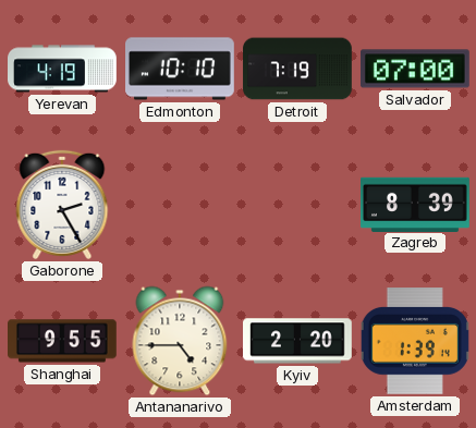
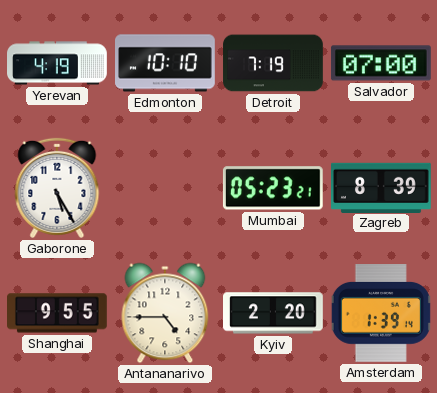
Gaborone: 2:25 -> 5:25
Mumbai: none -> 05:23
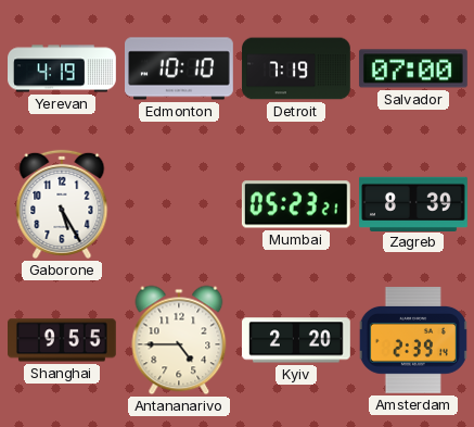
Amsterdam: 1:39 -> 2:39
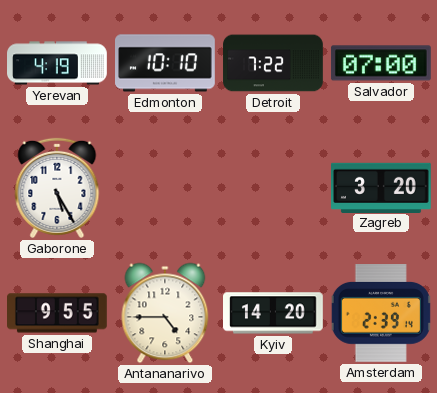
Detroit: 7:19 -> 7:22
Mumbai: 05:23 -> none
Zagreb: 8:39 -> 3:20
Kyiv: 2:20 -> 14:20
